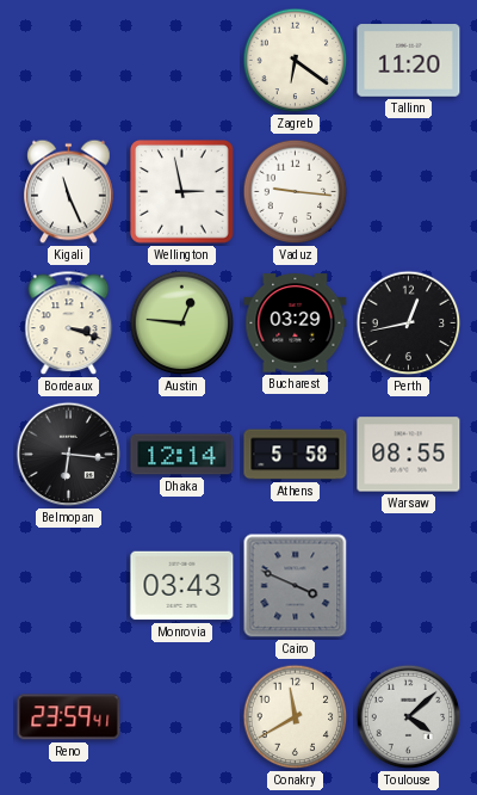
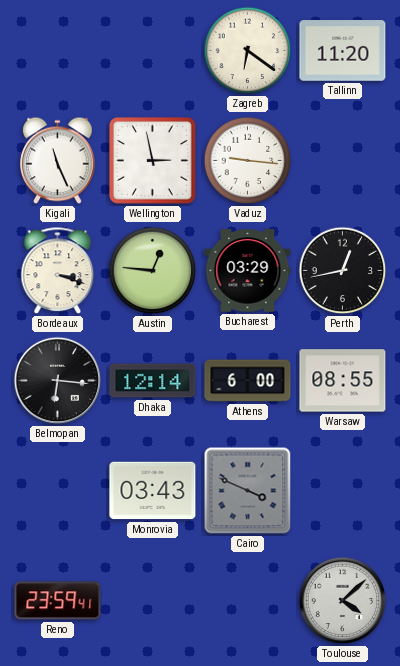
Athens: 5:58 -> 6:00
Conakry: 11:40 -> none
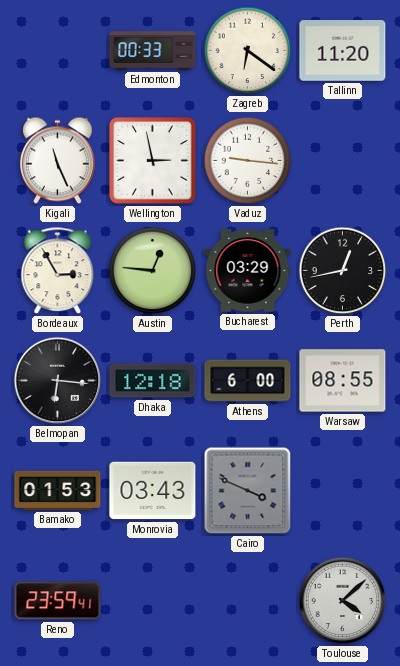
Edmonton: none -> 00:33
Bordeaux: 3:18 -> 2:55
Dhaka: 12:14 -> 12:18
Bamako: none -> 01:53
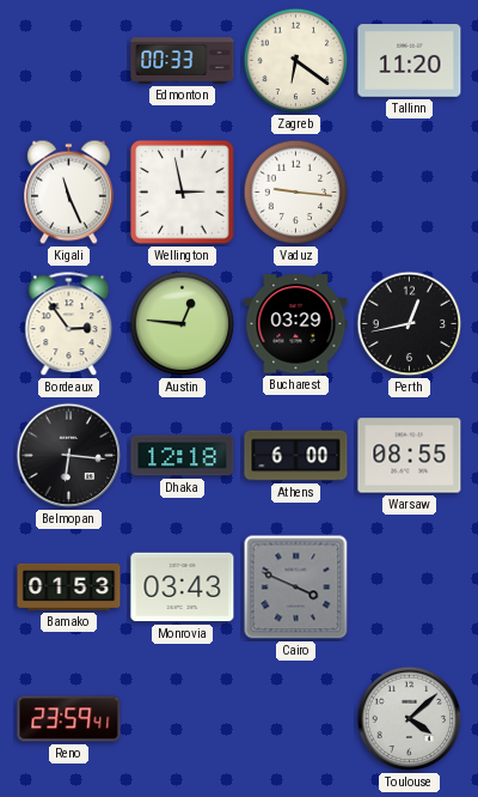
Bordeaux: 2:55 -> 2:54
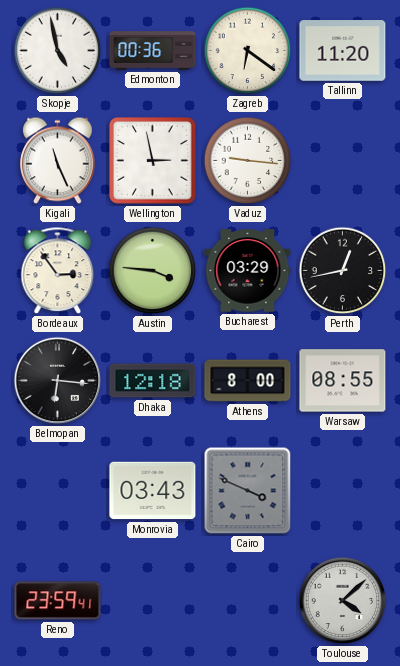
Skopje: none -> 4:58
Edmonton: 00:33 -> 00:36
Austin: 12:46 -> 3:46
Athens: 6:00 -> 8:00
Bamako: 01:53 -> none
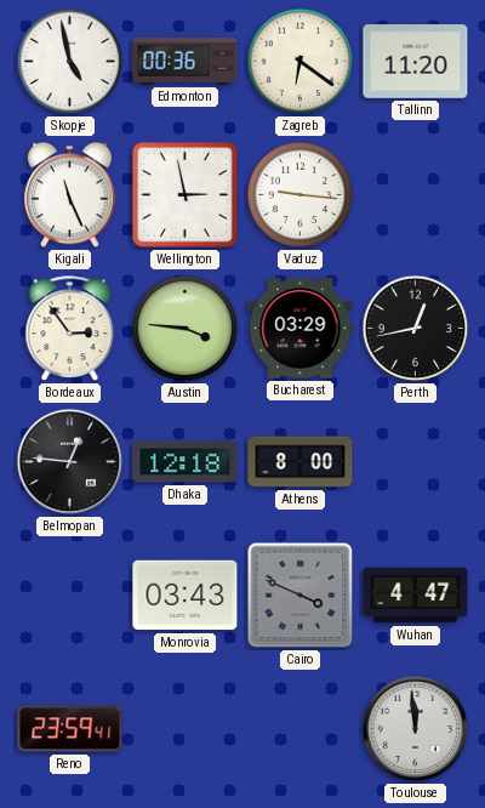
Belmopan: 6:16 -> 12:46
Warsaw: 08:55 -> none
Wuhan: none -> 4:47
Toulouse: 4:08 -> 11:59
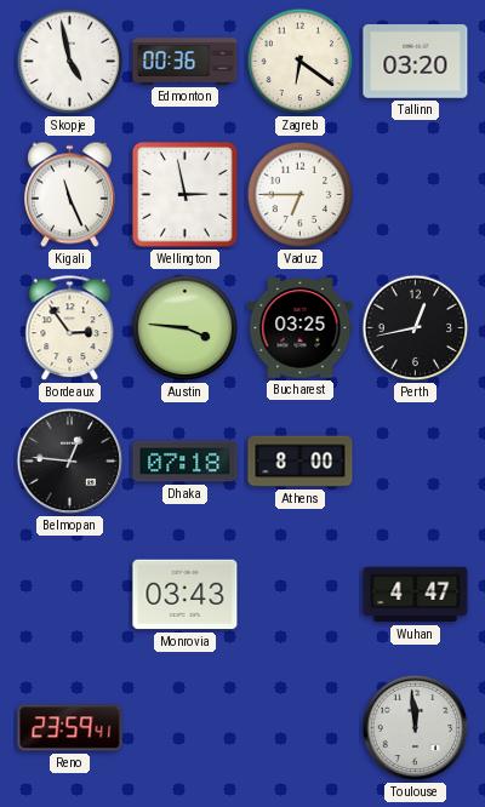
Tallinn: 11:20 -> 03:20
Vaduz: 9:16 -> 6:45
Bucharest: 03:29 -> 03:25
Dhaka: 12:18 -> 07:18
Cairo: 3:49 -> none
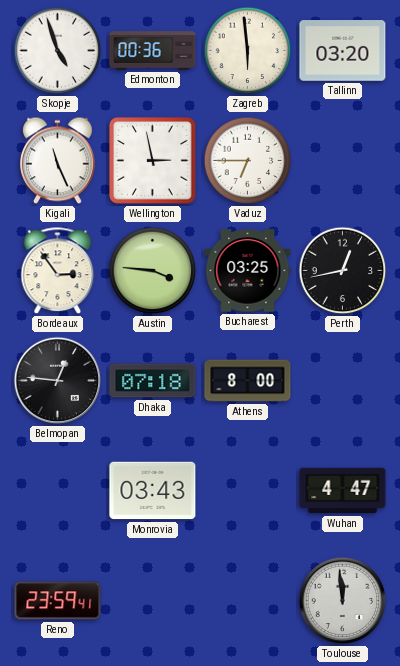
Skopje: 4:58 -> 4:57
Zagreb: 6:21 -> 5:59
